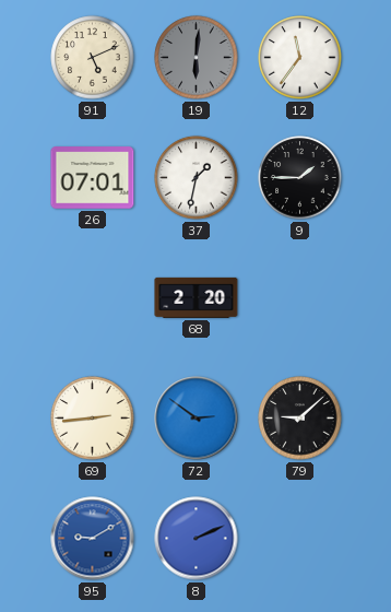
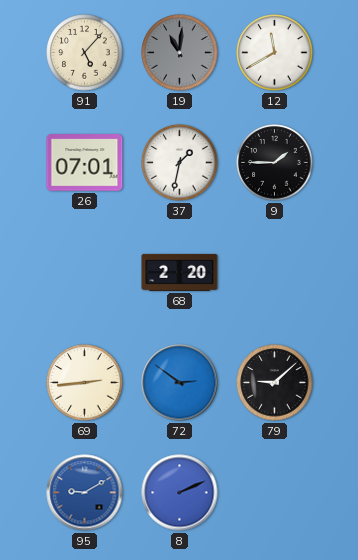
91: 5:11 -> 5:07
19: 6:01 -> 11:01
12: 11:36 -> 11:40
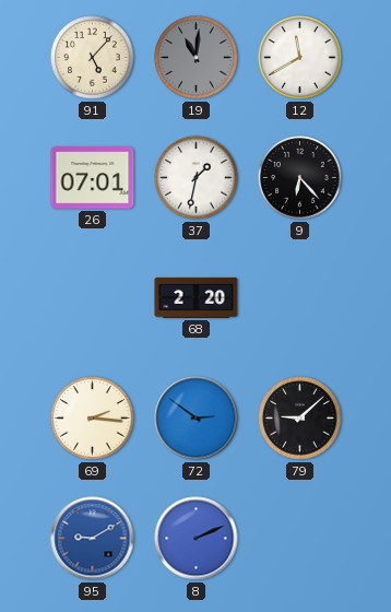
9: 1:45 -> 6:23
69: 2:44 -> 2:16
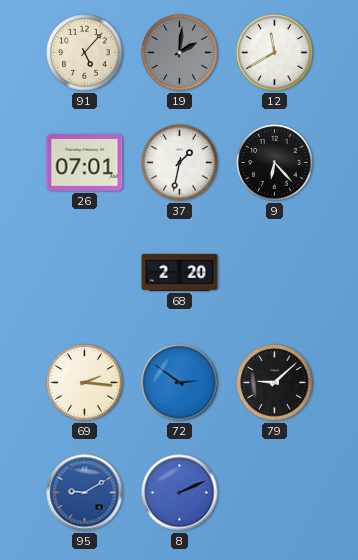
19: 11:01 -> 2:01
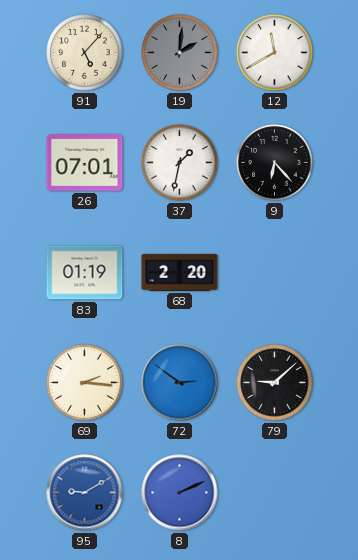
83: none -> 01:19
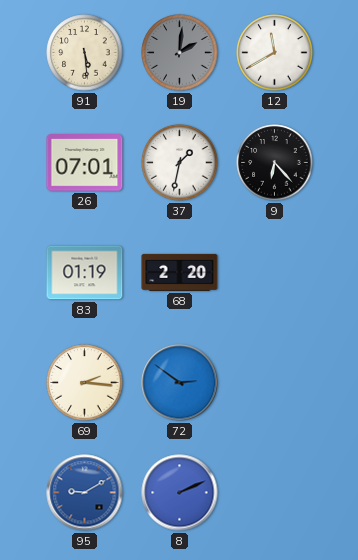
91: 5:07 -> 5:29
79: 9:08 -> none
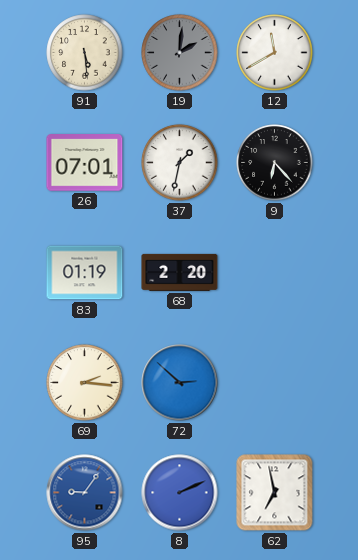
72: 2:51 -> 2:52
95: 9:10 -> 9:06
62: none -> 6:58
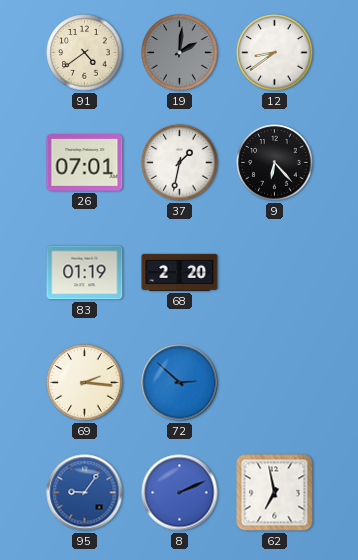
91: 5:29 -> 4:39
12: 11:40 -> 8:39
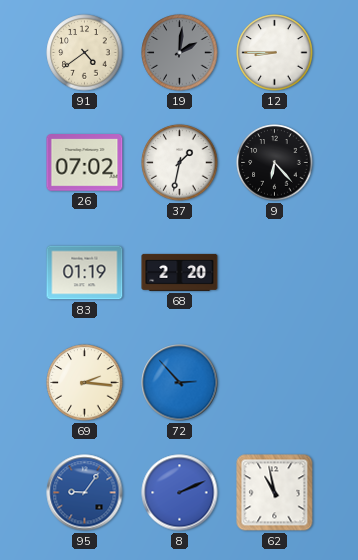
12: 8:39 -> 8:45
26: 07:01 -> 07:02
72: 2:52 -> 2:53
62: 6:58 -> 10:58
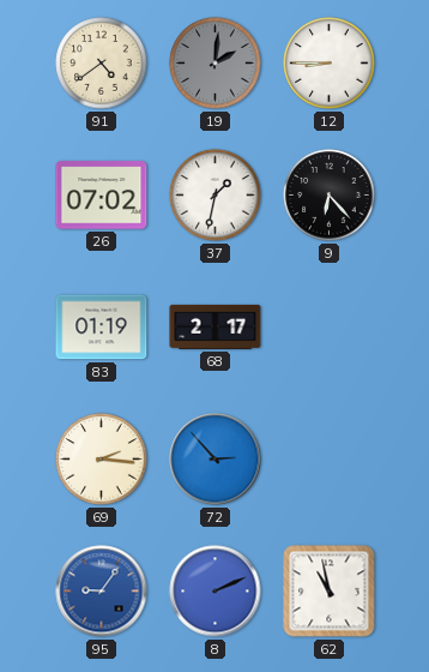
68: 2:20 -> 2:17
